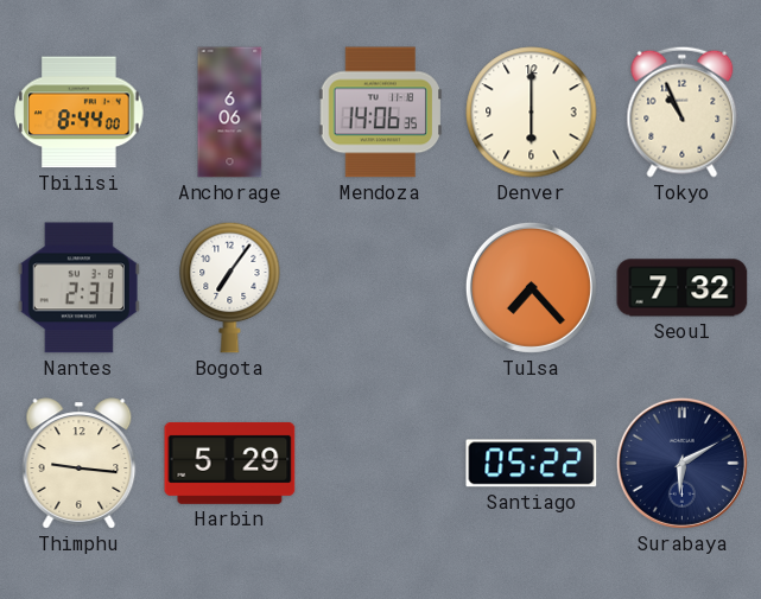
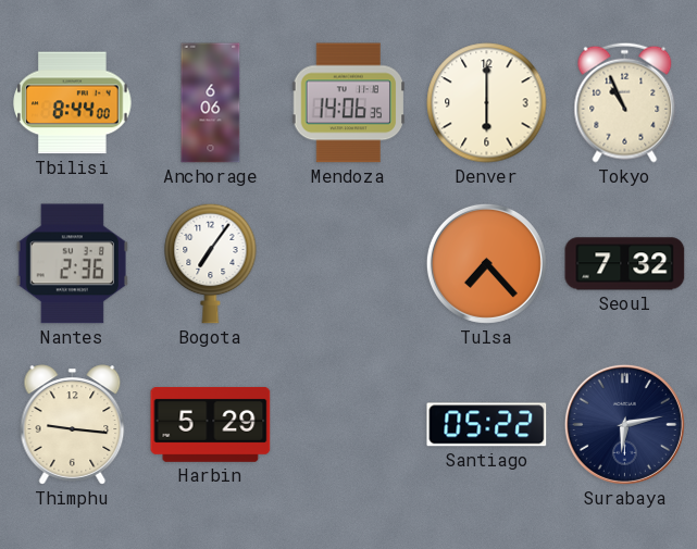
Nantes: 2:31 -> 2:36
Surabaya: 6:10 -> 6:13
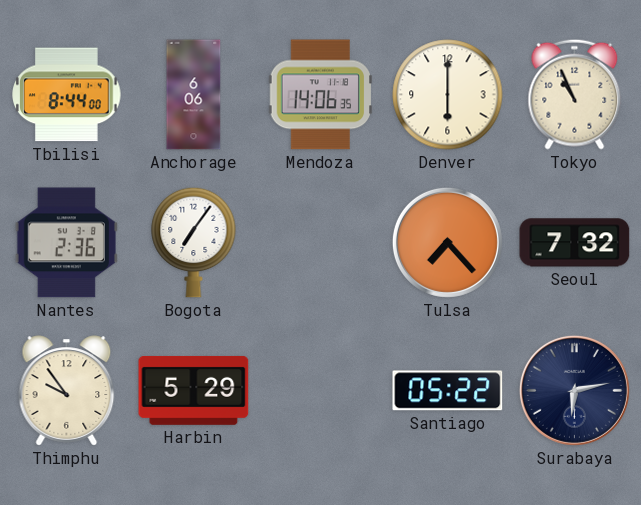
Thimphu: 9:16 -> 9:54
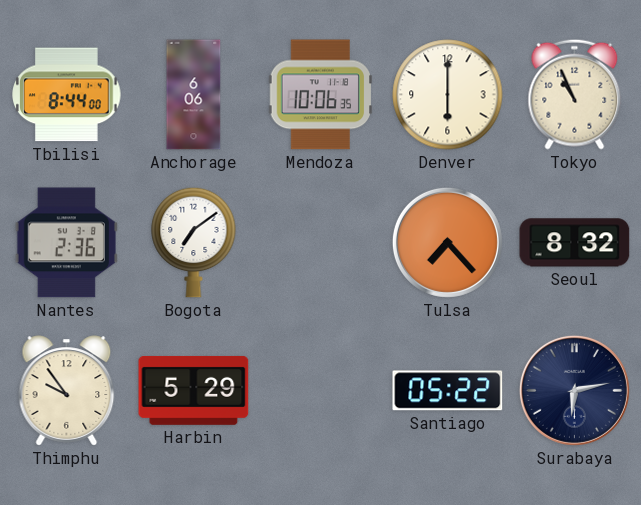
Mendoza: 14:06 -> 10:06
Bogota: 7:06 -> 7:09
Seoul: 7:32 -> 8:32
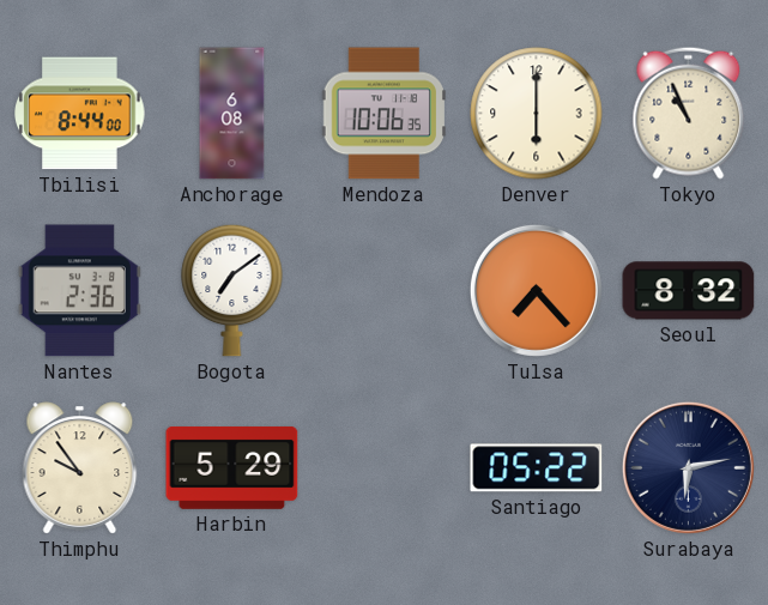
Anchorage: 6:06 -> 6:08
